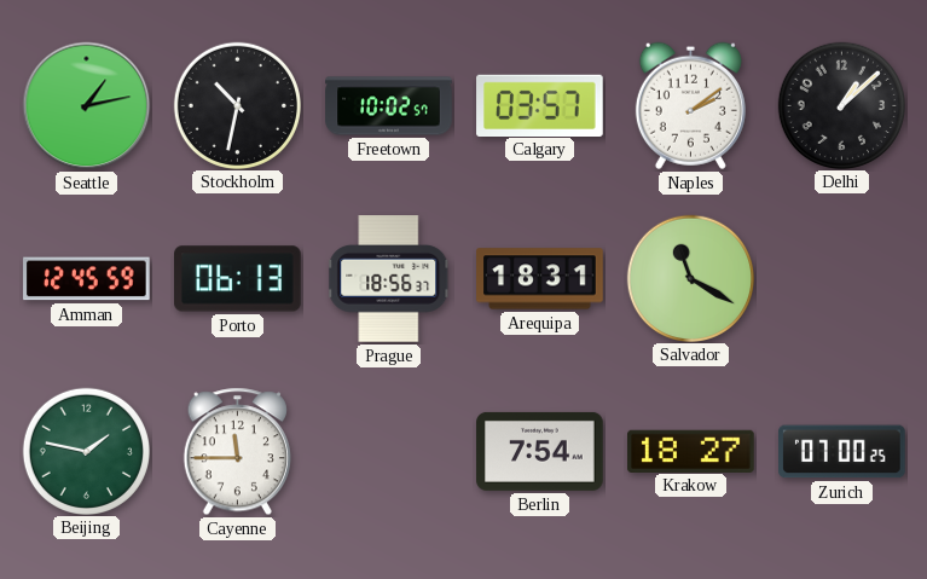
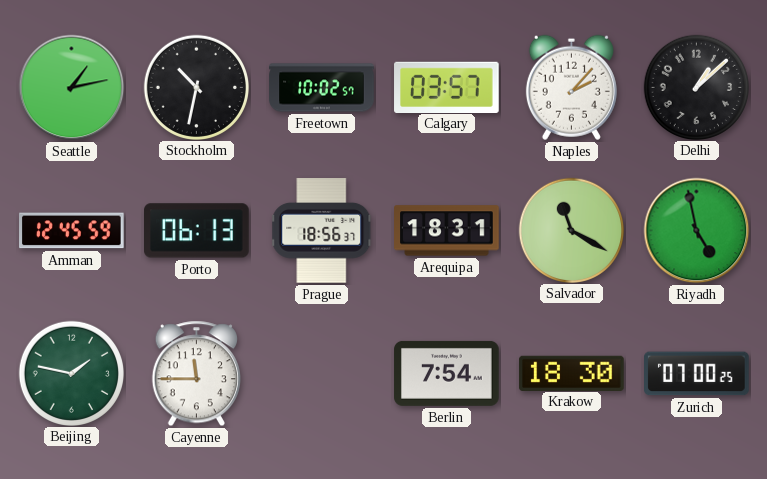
Naples: 2:09 -> 2:07
Riyadh: none -> 4:58
Krakow: 18:27 -> 18:30
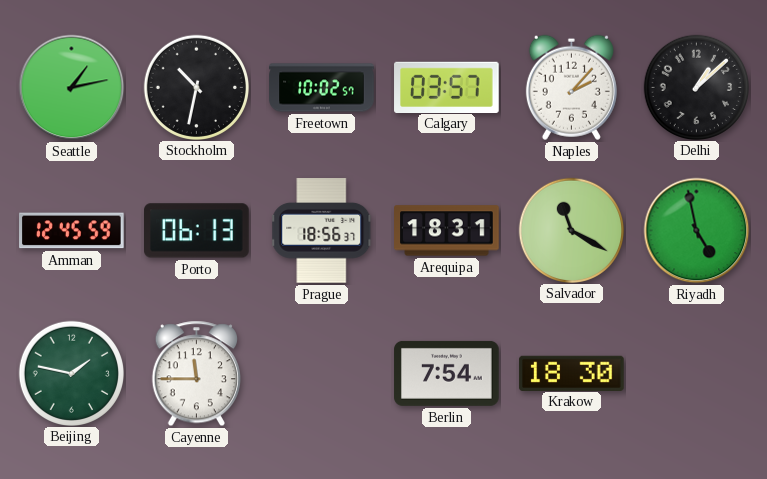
Zurich: 07:00 -> none
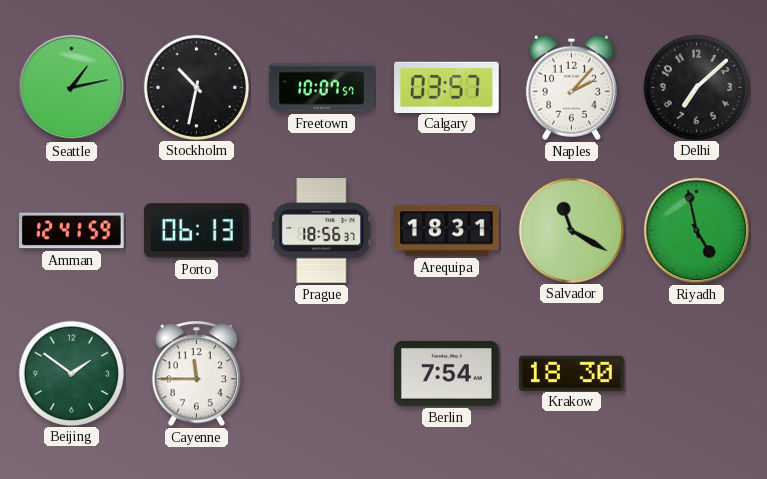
Freetown: 10:02 -> 10:07
Delhi: 1:08 -> 7:08
Amman: 12:45 -> 12:41
Beijing: 1:47 -> 1:51
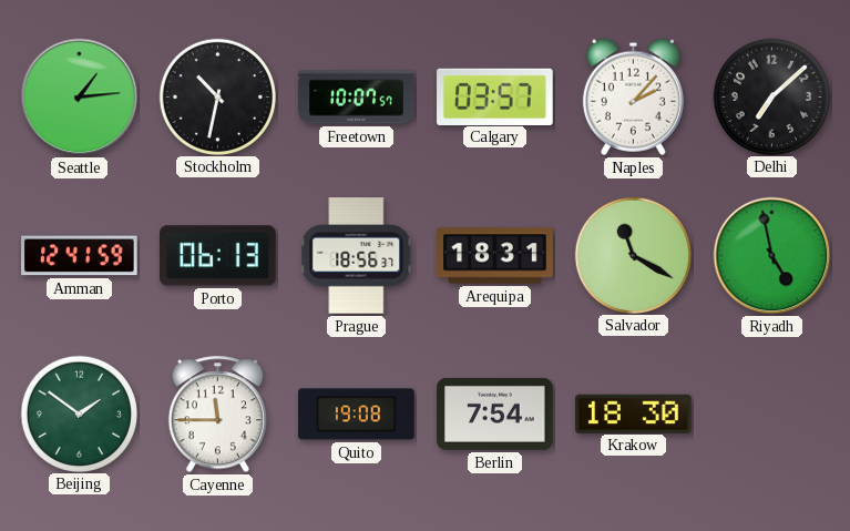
Seattle: 1:13 -> 1:14
Quito: none -> 19:08
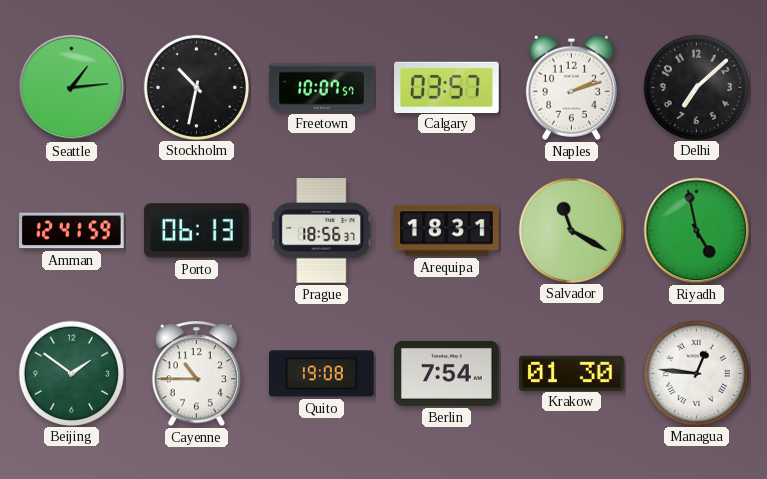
Naples: 2:07 -> 2:12
Cayenne: 11:45 -> 10:45
Krakow: 18:30 -> 01:30
Managua: none -> 12:46
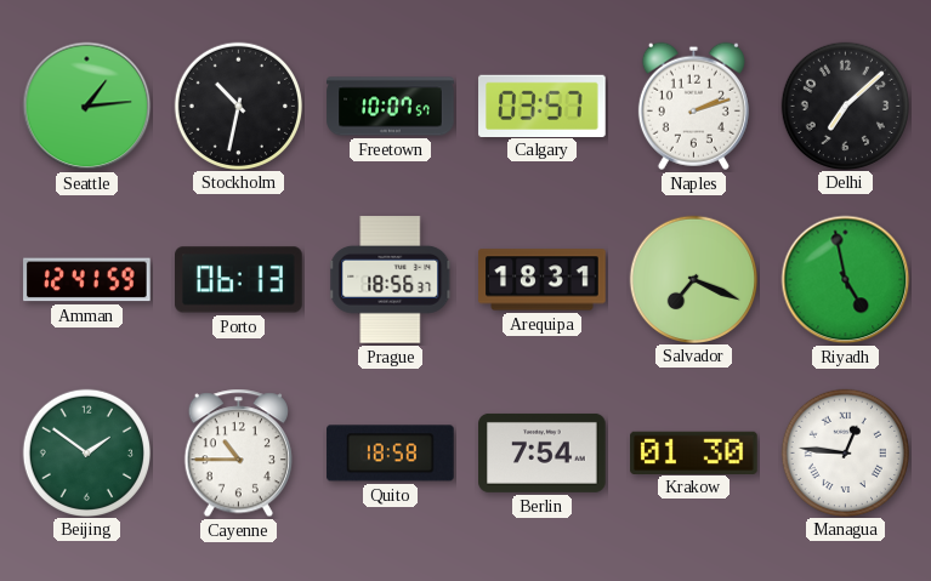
Salvador: 11:20 -> 7:19
Quito: 19:08 -> 18:58
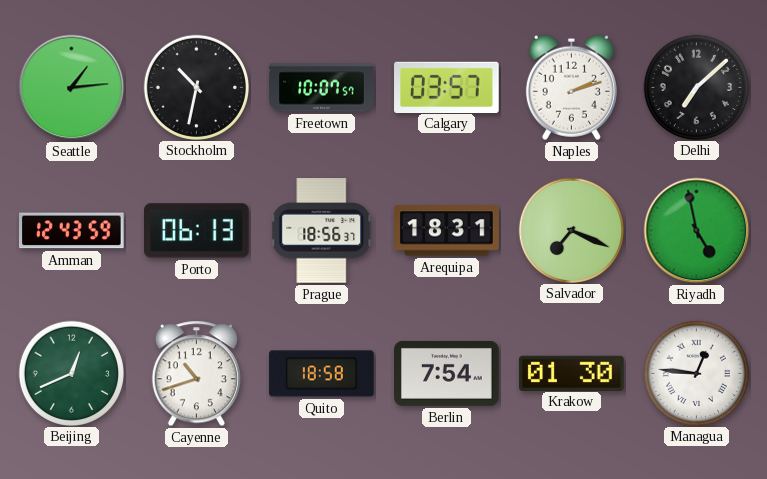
Amman: 12:41 -> 12:43
Beijing: 1:51 -> 12:41
Cayenne: 10:45 -> 10:42
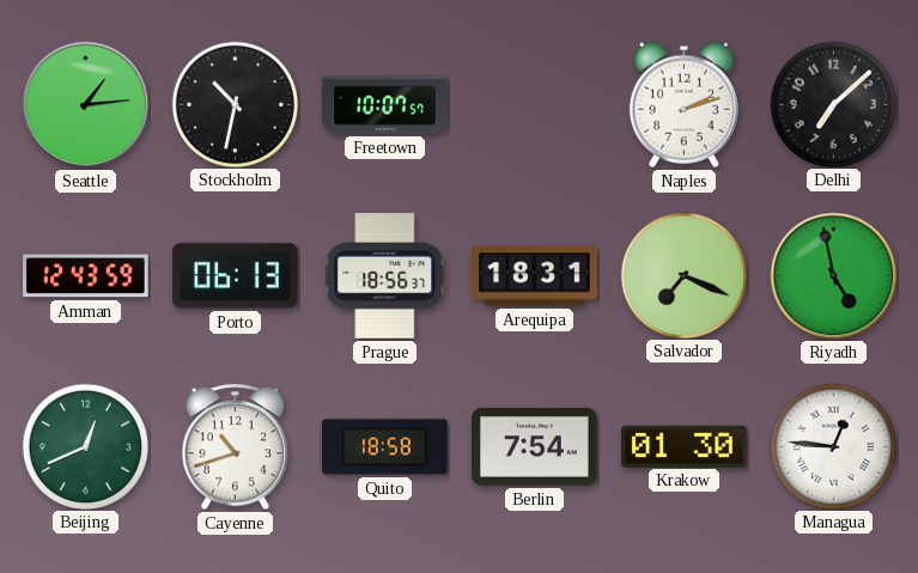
Calgary: 03:57 -> none
